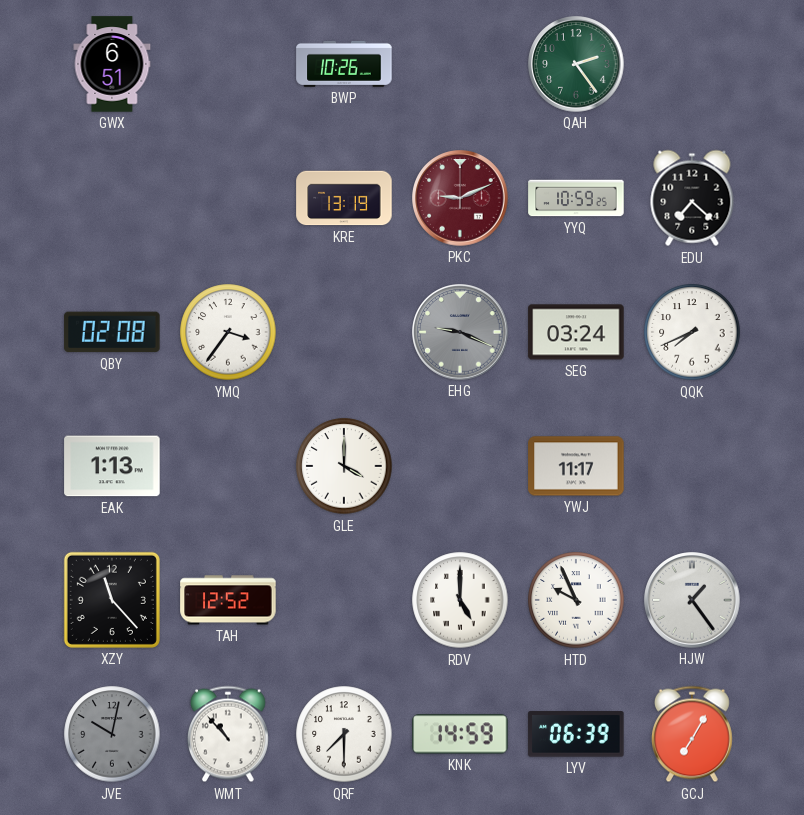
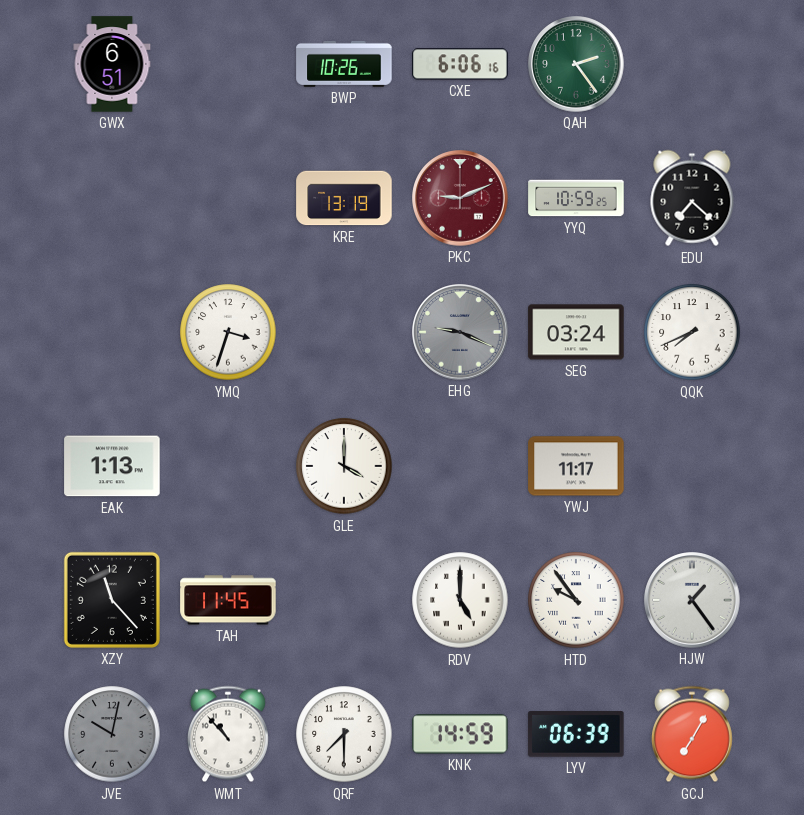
CXE: none -> 6:06
QBY: 02:08 -> none
YMQ: 3:36 -> 3:33
TAH: 12:52 -> 11:45
HTD: 9:56 -> 9:54
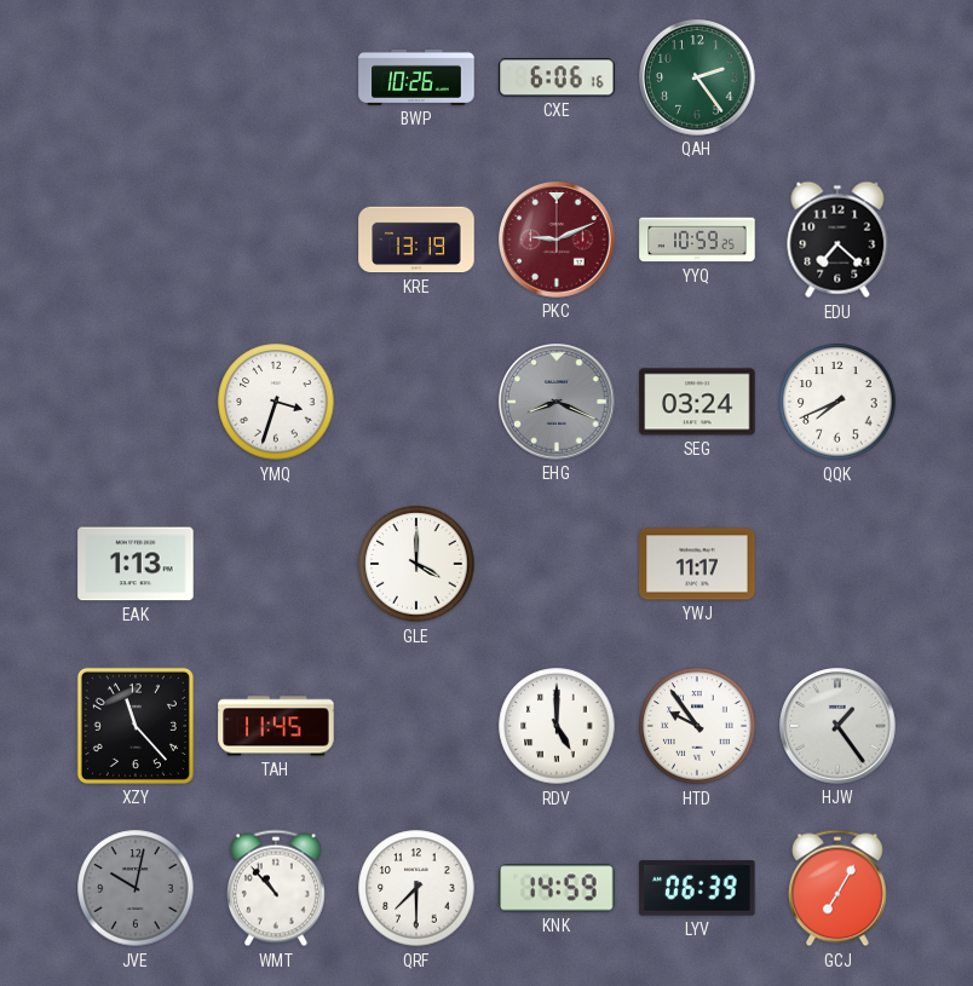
GWX: 6:51 -> none
EHG: 9:19 -> 8:19
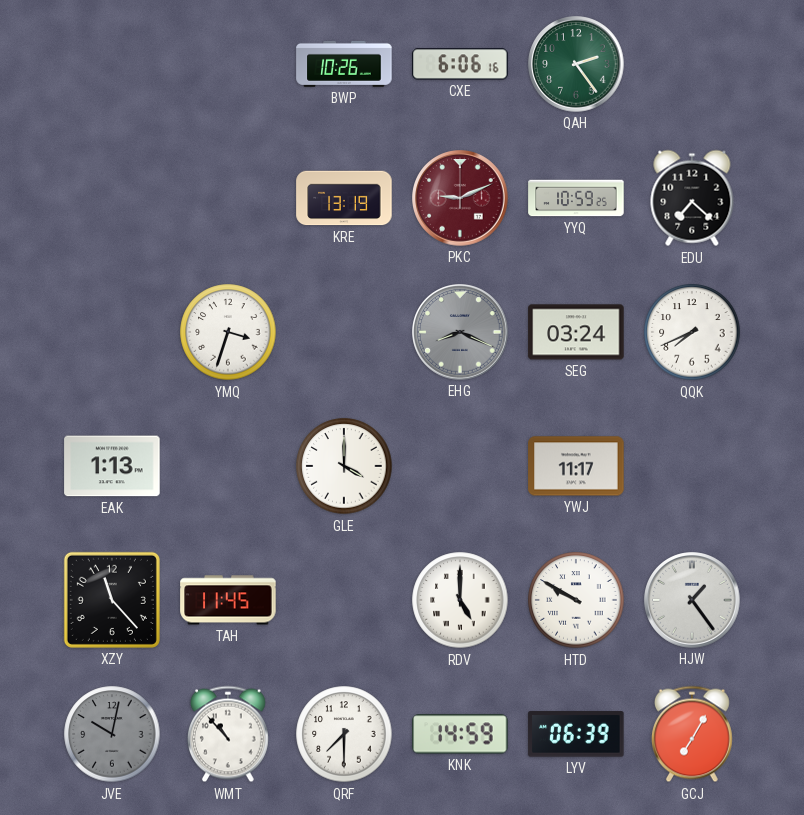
HTD: 9:54 -> 9:50
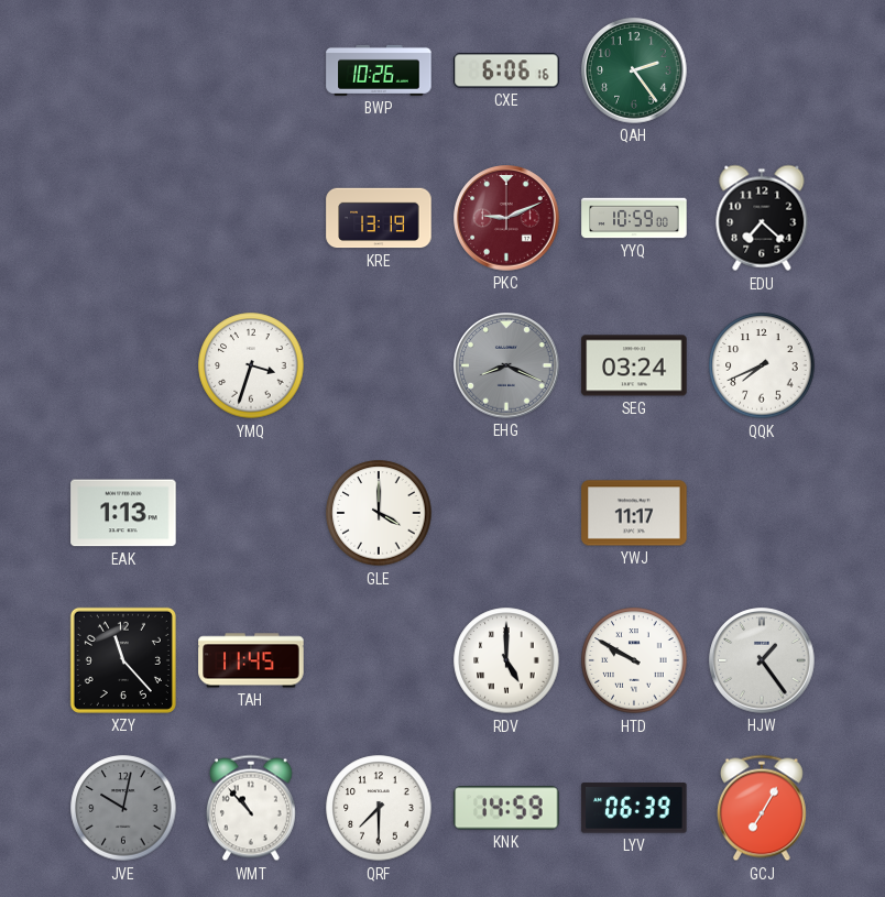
YYQ: 10:59:25 -> 10:59:00
